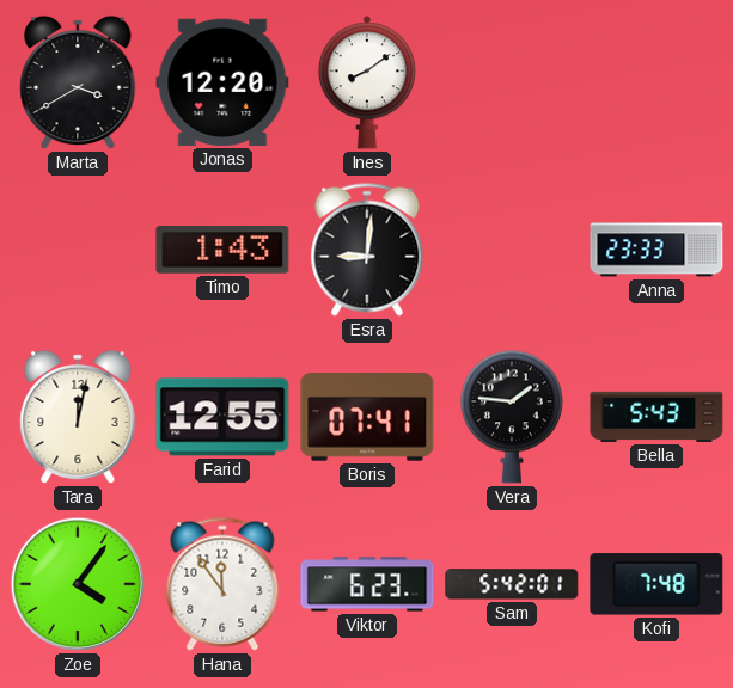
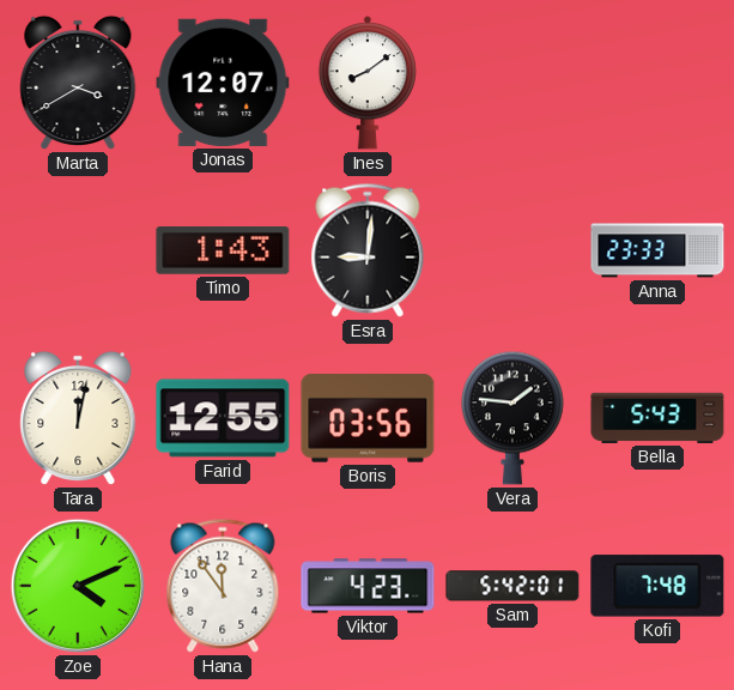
Jonas: 12:20 -> 12:07
Boris: 07:41 -> 03:56
Zoe: 4:06 -> 4:11
Viktor: 6:23 -> 4:23
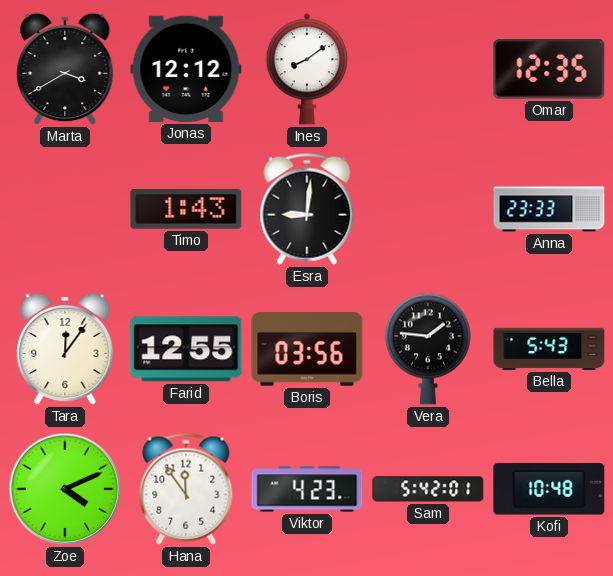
Jonas: 12:07 -> 12:12
Omar: none -> 12:35
Tara: 12:02 -> 12:06
Kofi: 7:48 -> 10:48
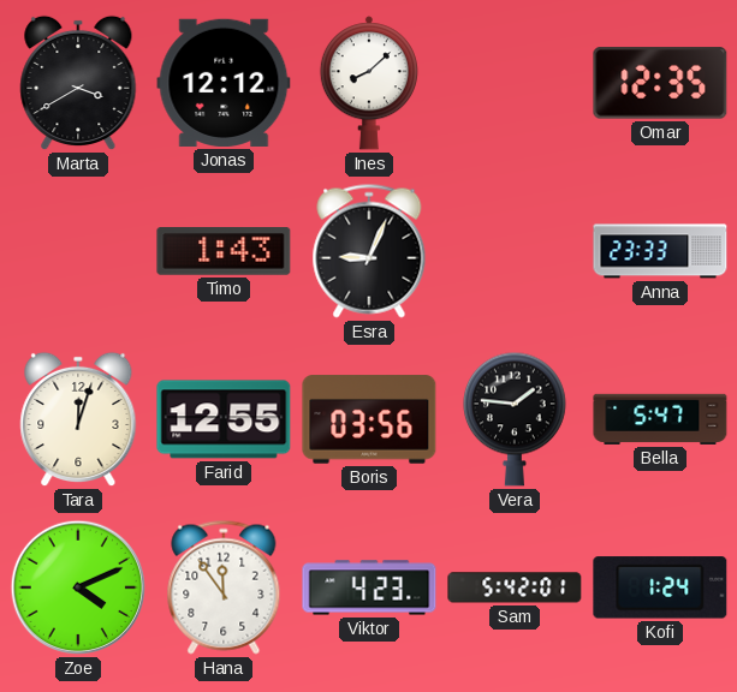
Ines: 8:09 -> 8:08
Esra: 9:01 -> 9:04
Tara: 12:06 -> 12:03
Bella: 5:43 -> 5:47
Kofi: 10:48 -> 1:24
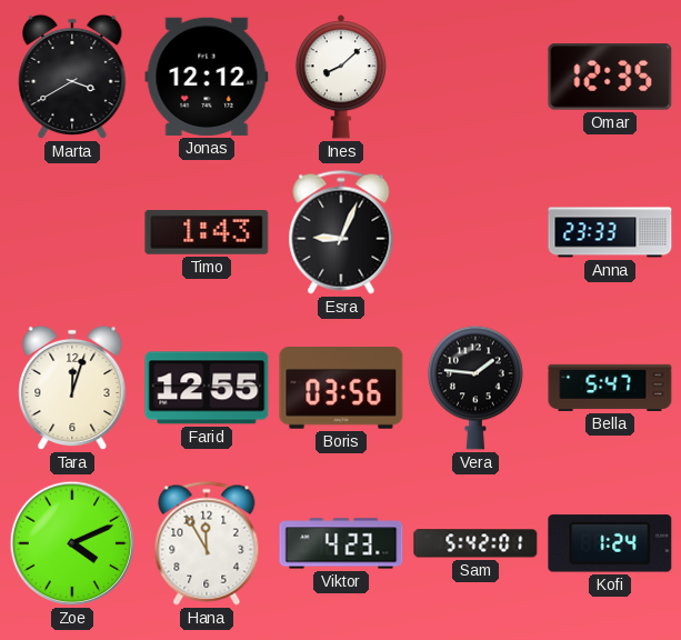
Hana: 11:54 -> 11:55
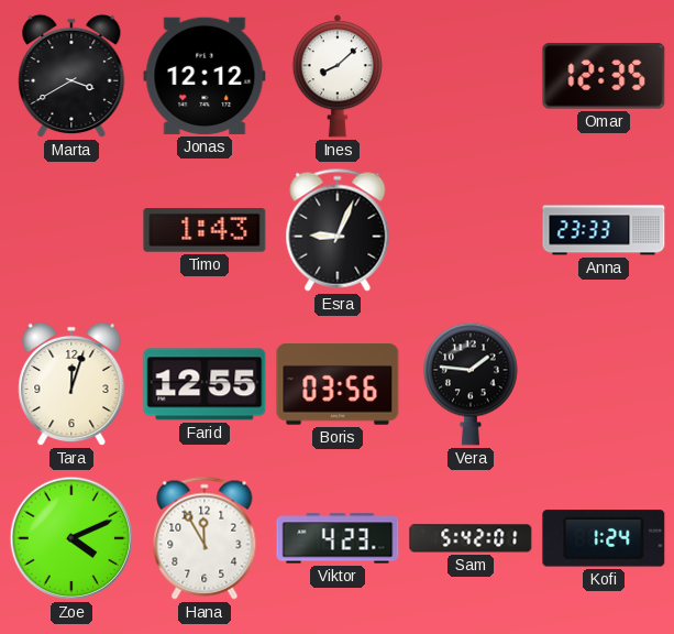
Bella: 5:47 -> none
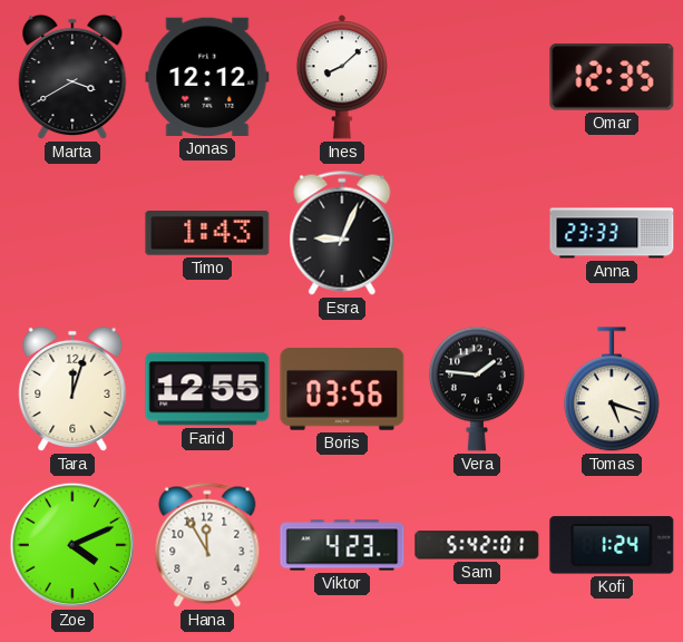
Tomas: none -> 5:18
